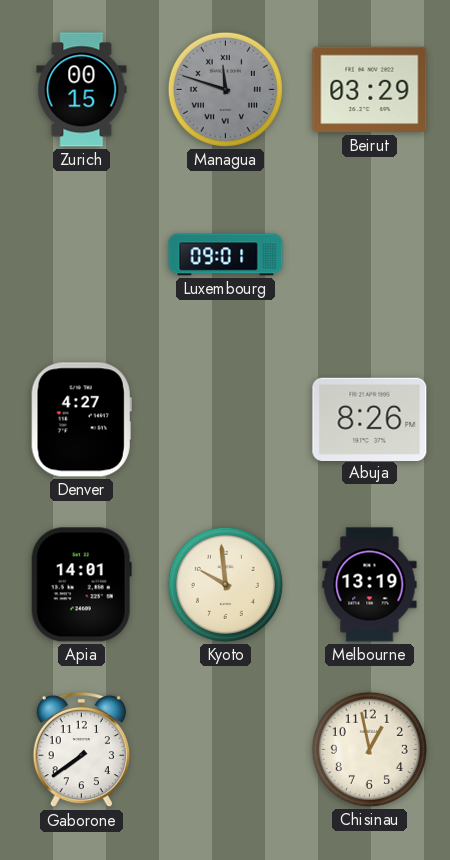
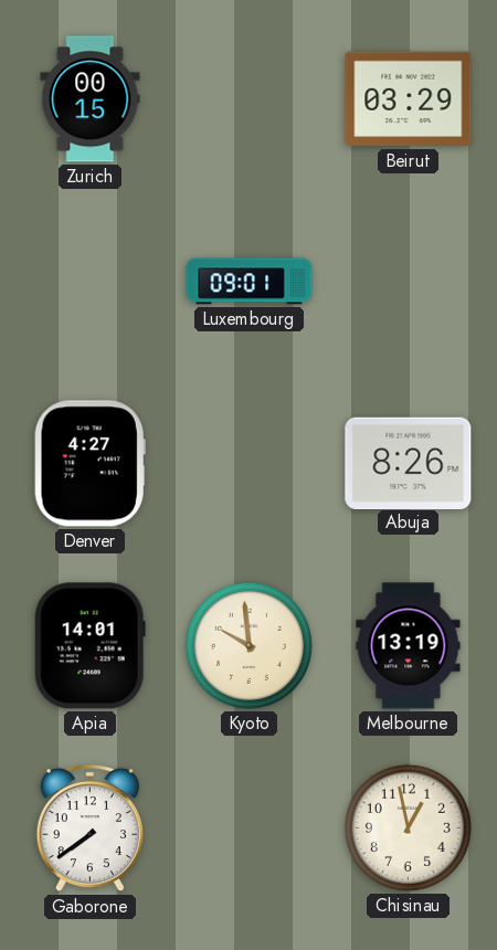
Managua: 11:48 -> none
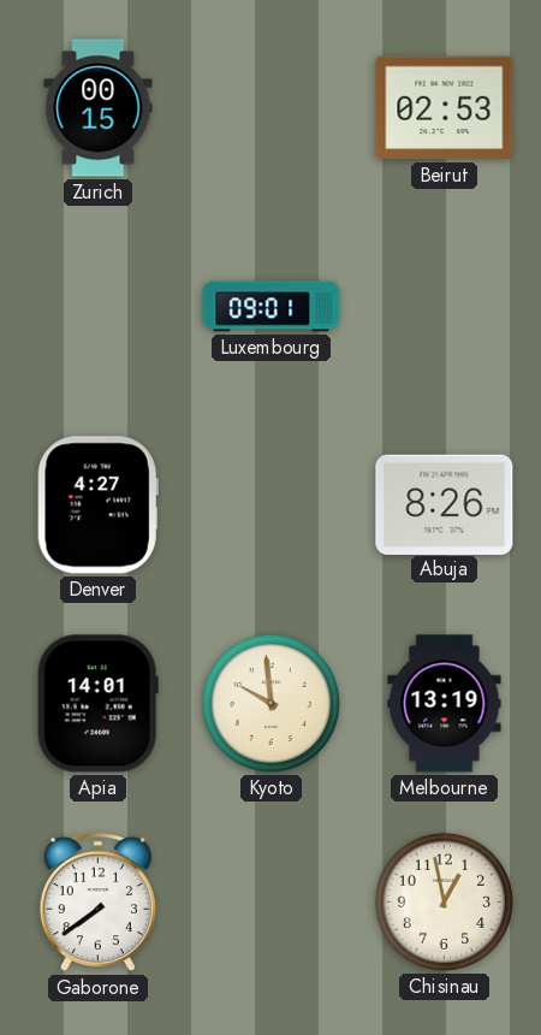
Beirut: 03:29 -> 02:53
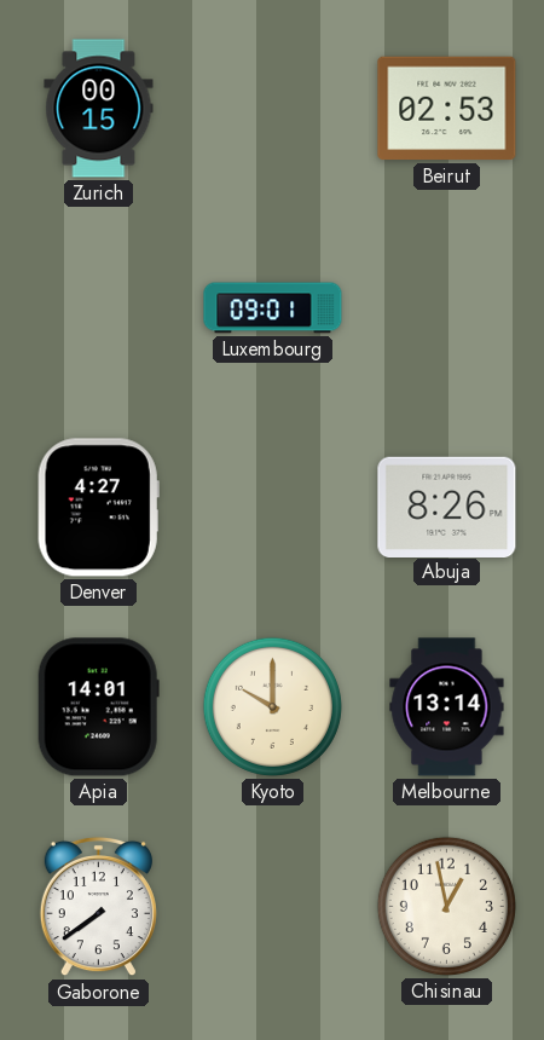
Kyoto: 9:59 -> 10:00
Melbourne: 13:19 -> 13:14
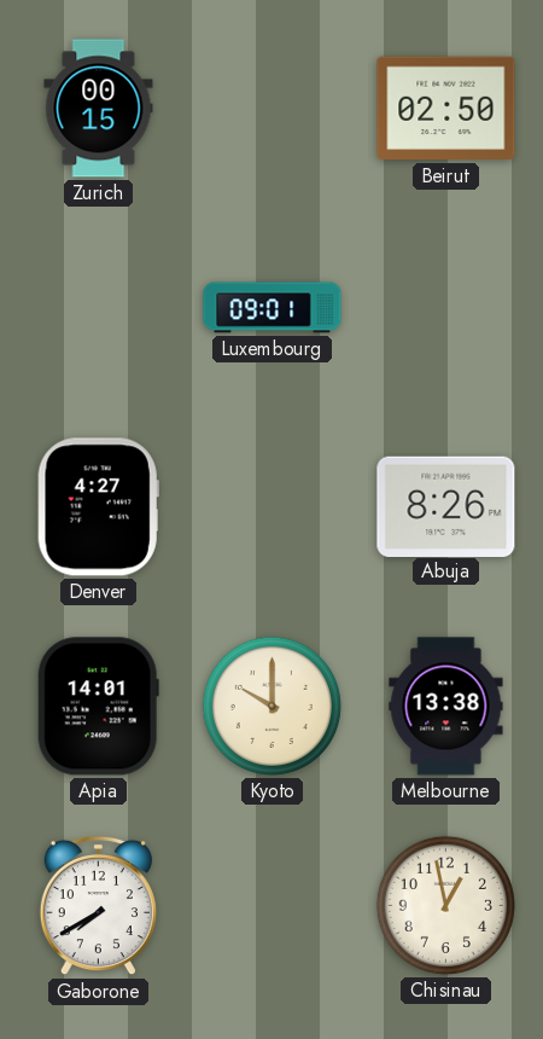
Beirut: 02:53 -> 02:50
Melbourne: 13:14 -> 13:38
Gaborone: 7:39 -> 7:40
